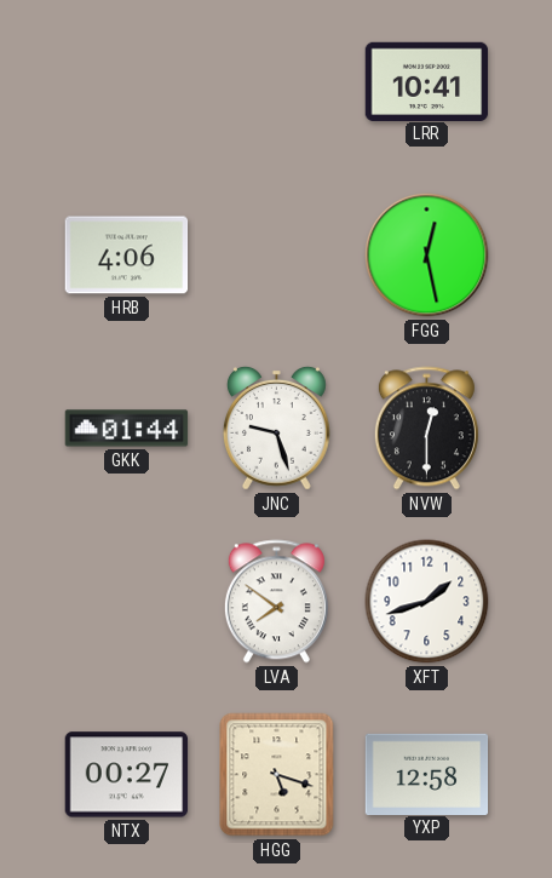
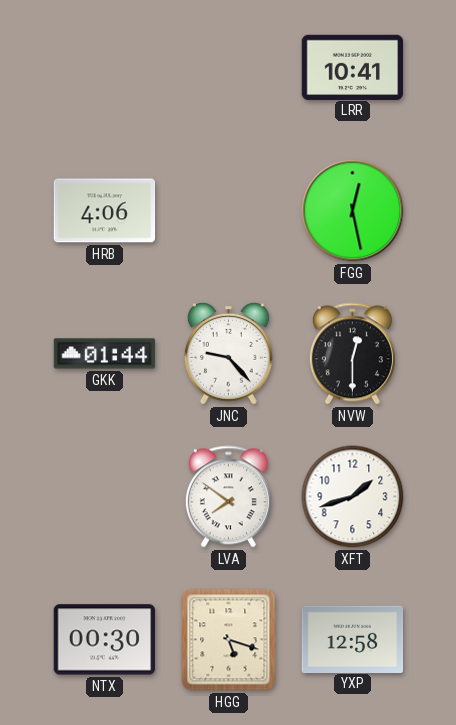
JNC: 9:27 -> 9:23
NTX: 00:27 -> 00:30
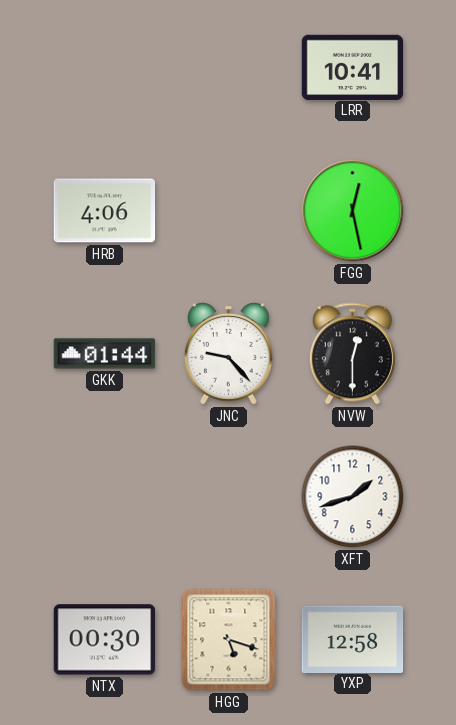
LVA: 7:51 -> none
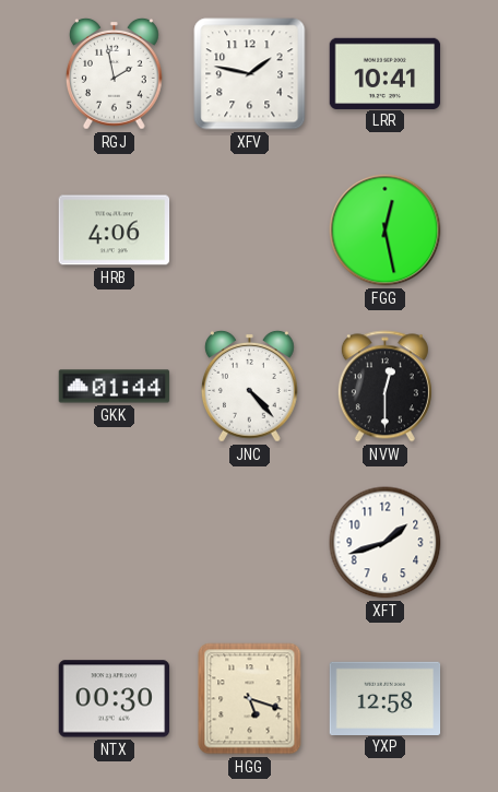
RGJ: none -> 1:58
XFV: none -> 1:47
JNC: 9:23 -> 4:23
